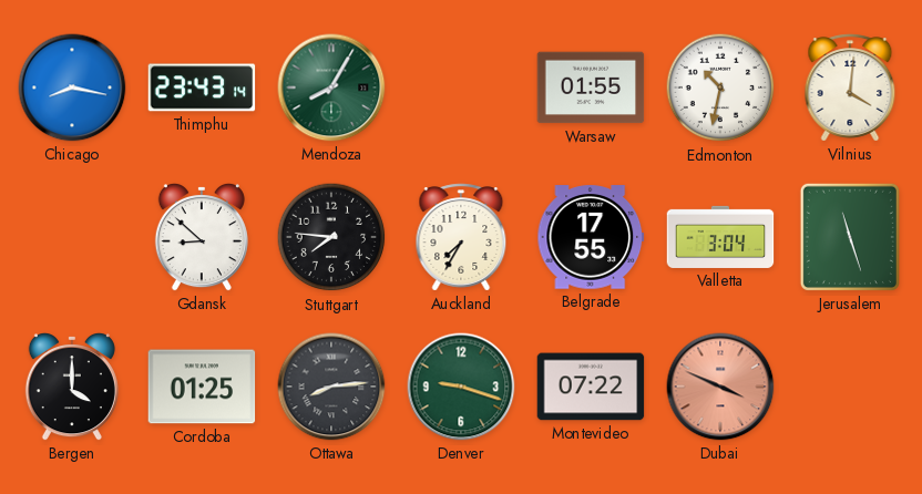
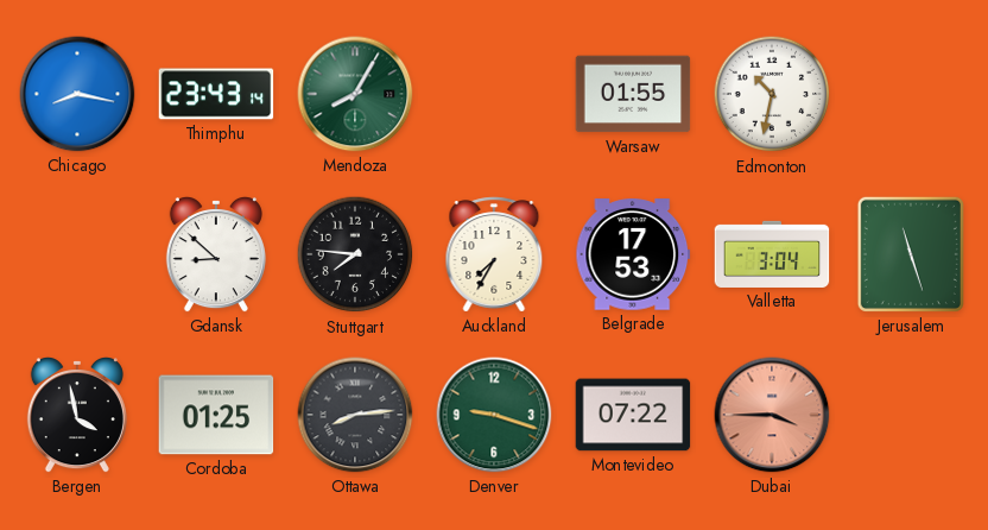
Vilnius: 4:01 -> none
Belgrade: 17:55 -> 17:53
Bergen: 4:00 -> 3:58
Dubai: 3:49 -> 3:45
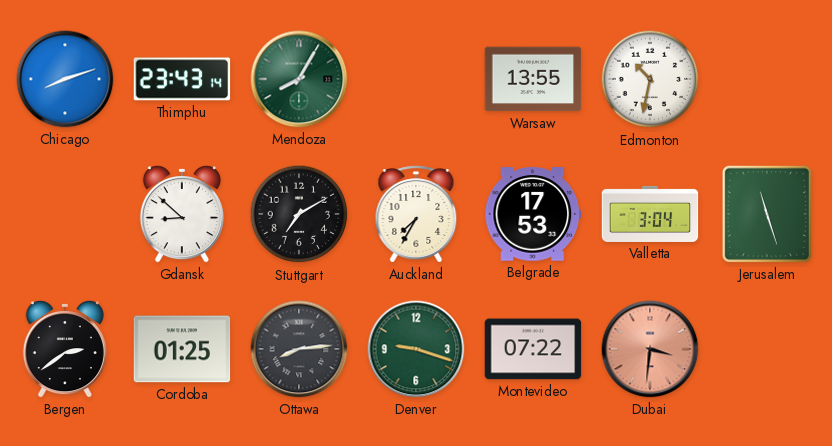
Chicago: 8:17 -> 8:12
Warsaw: 01:55 -> 13:55
Stuttgart: 7:46 -> 7:10
Bergen: 3:58 -> 2:39
Dubai: 3:45 -> 3:31
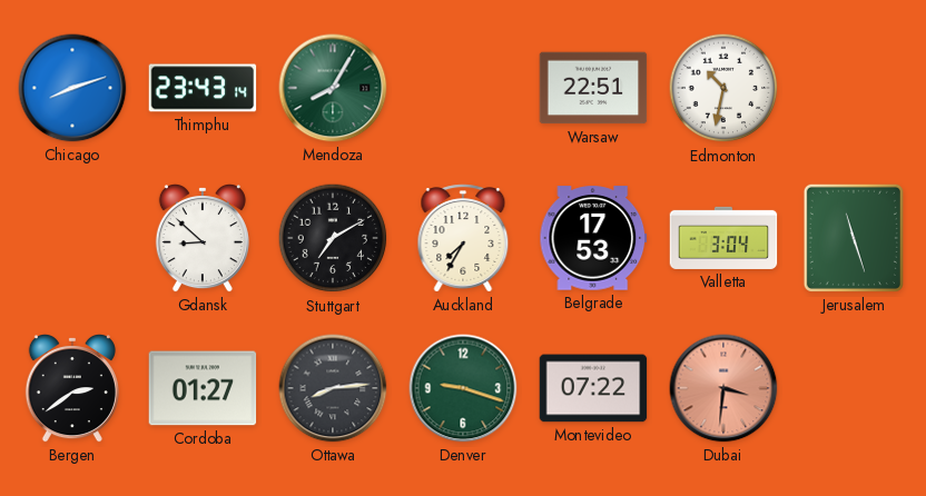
Warsaw: 13:55 -> 22:51
Cordoba: 01:25 -> 01:27
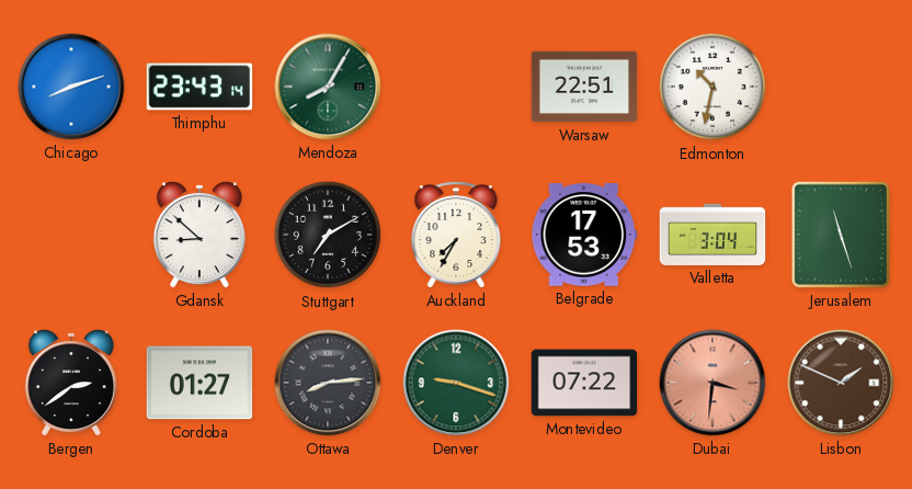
Lisbon: none -> 1:49
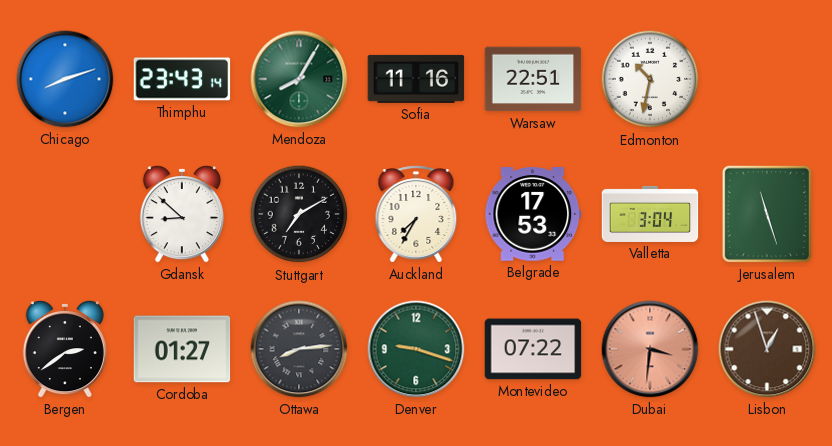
Sofia: none -> 11:16
Lisbon: 1:49 -> 12:57
